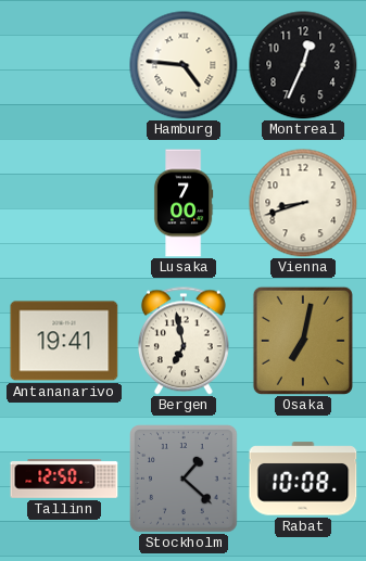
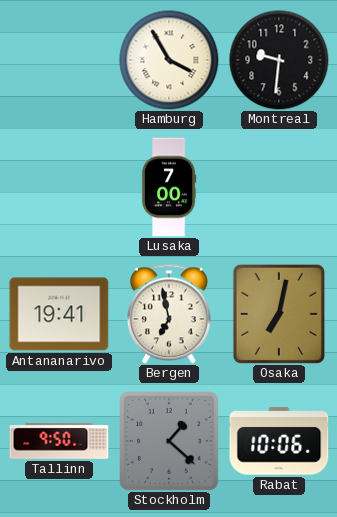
Hamburg: 4:46 -> 3:55
Montreal: 12:34 -> 9:31
Vienna: 8:42 -> none
Tallinn: 12:50 -> 9:50
Rabat: 10:08 -> 10:06
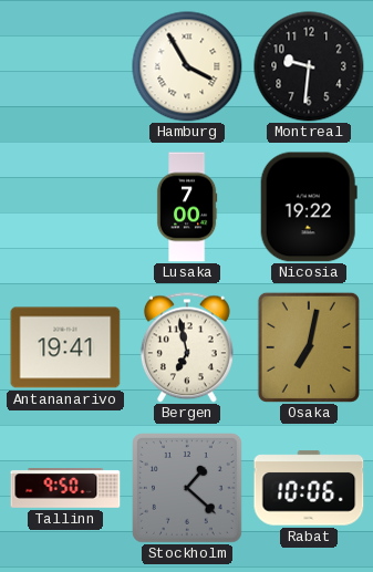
Nicosia: none -> 19:22
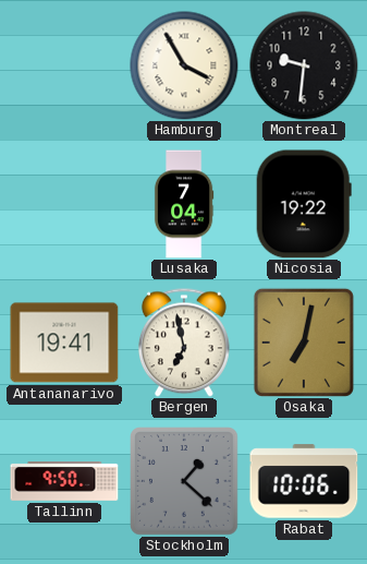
Lusaka: 7:00 -> 7:04
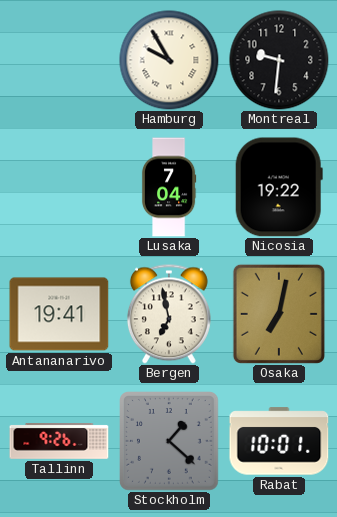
Hamburg: 3:55 -> 9:55
Tallinn: 9:50 -> 9:26
Rabat: 10:06 -> 10:01
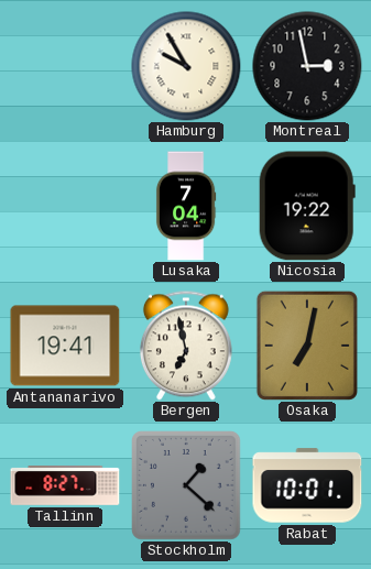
Montreal: 9:31 -> 2:58
Tallinn: 9:26 -> 8:27
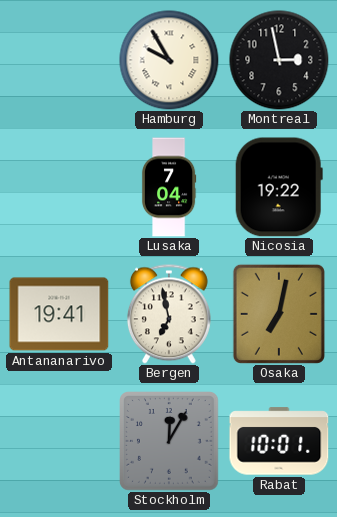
Tallinn: 8:27 -> none
Stockholm: 1:22 -> 12:05
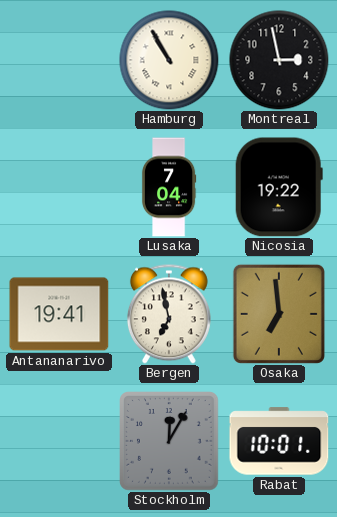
Hamburg: 9:55 -> 10:55
Osaka: 7:02 -> 6:59
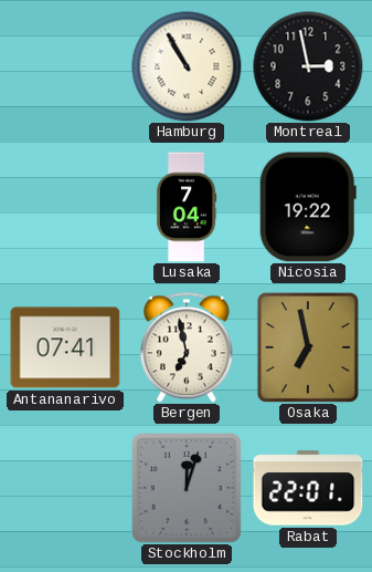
Antananarivo: 19:41 -> 07:41
Osaka: 6:59 -> 6:58
Stockholm: 12:05 -> 12:03
Rabat: 10:01 -> 22:01
